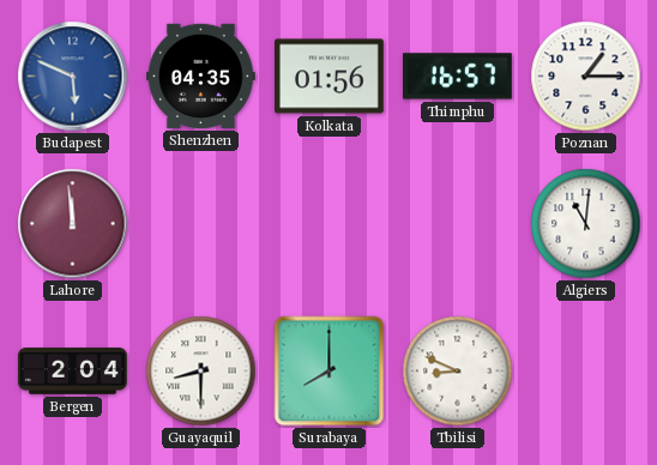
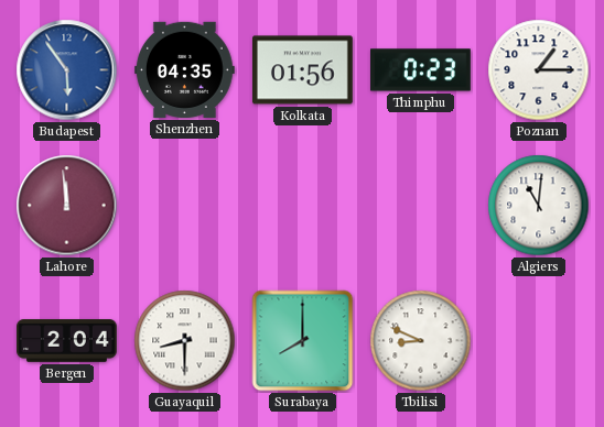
Budapest: 5:49 -> 5:54
Thimphu: 16:57 -> 0:23
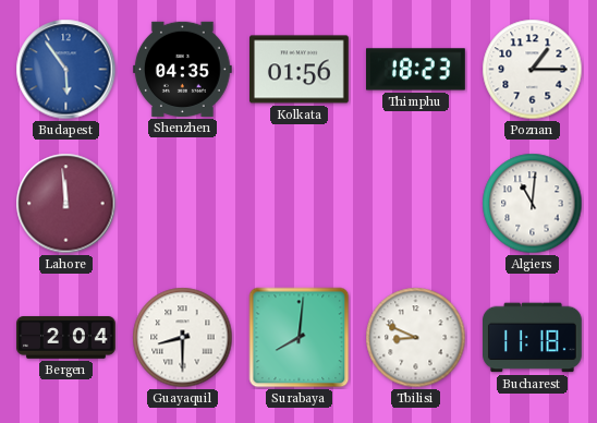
Thimphu: 0:23 -> 18:23
Surabaya: 8:00 -> 8:01
Bucharest: none -> 11:18
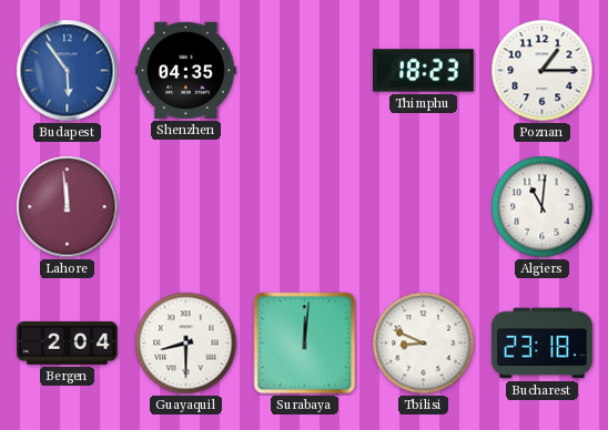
Kolkata: 01:56 -> none
Surabaya: 8:01 -> 12:01
Bucharest: 11:18 -> 23:18
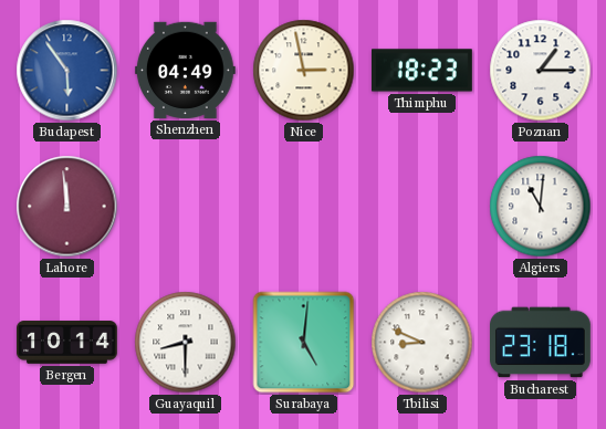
Shenzhen: 04:35 -> 04:49
Nice: none -> 2:58
Bergen: 2:04 -> 10:14
Surabaya: 12:01 -> 5:01
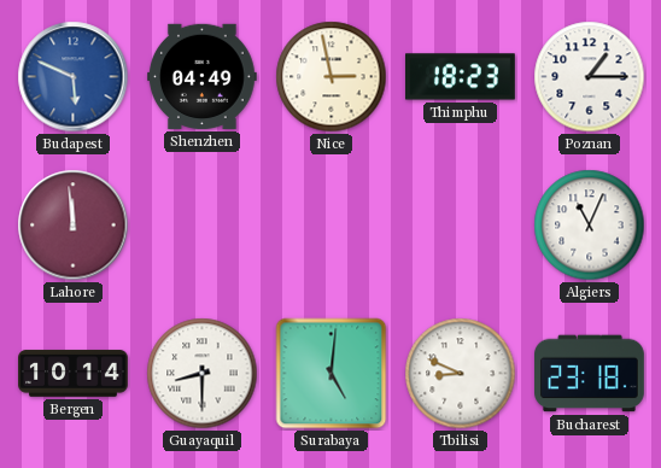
Budapest: 5:54 -> 5:49
Algiers: 11:01 -> 11:04
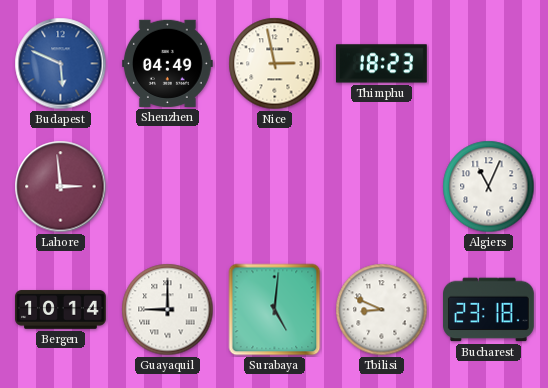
Poznan: 1:15 -> none
Lahore: 11:59 -> 2:59
Guayaquil: 8:30 -> 9:00
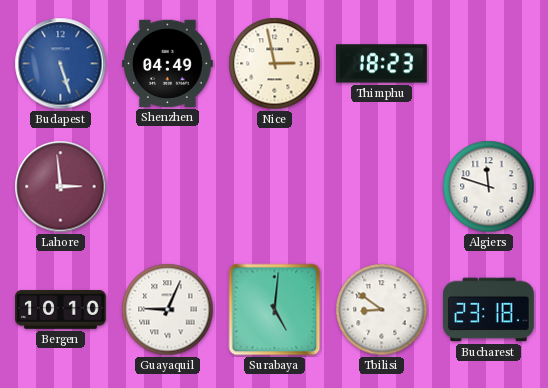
Budapest: 5:49 -> 5:27
Algiers: 11:04 -> 11:48
Bergen: 10:14 -> 10:10
Guayaquil: 9:00 -> 9:04
Tbilisi: 8:49 -> 8:51
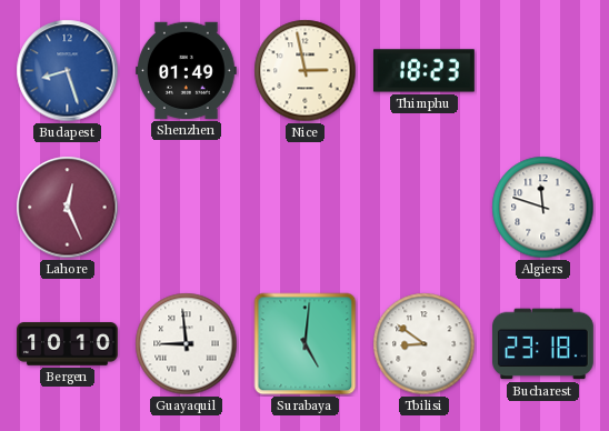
Budapest: 5:27 -> 8:27
Shenzhen: 04:49 -> 01:49
Lahore: 2:59 -> 12:26
Guayaquil: 9:04 -> 8:59
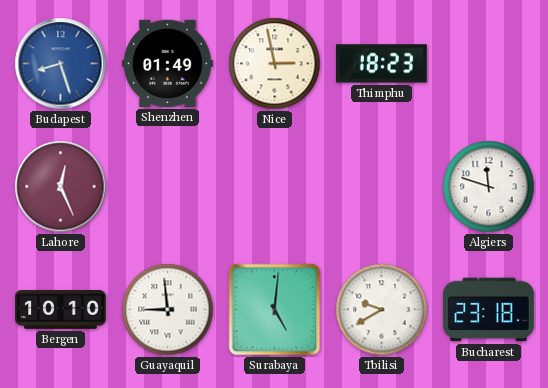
Tbilisi: 8:51 -> 9:40
